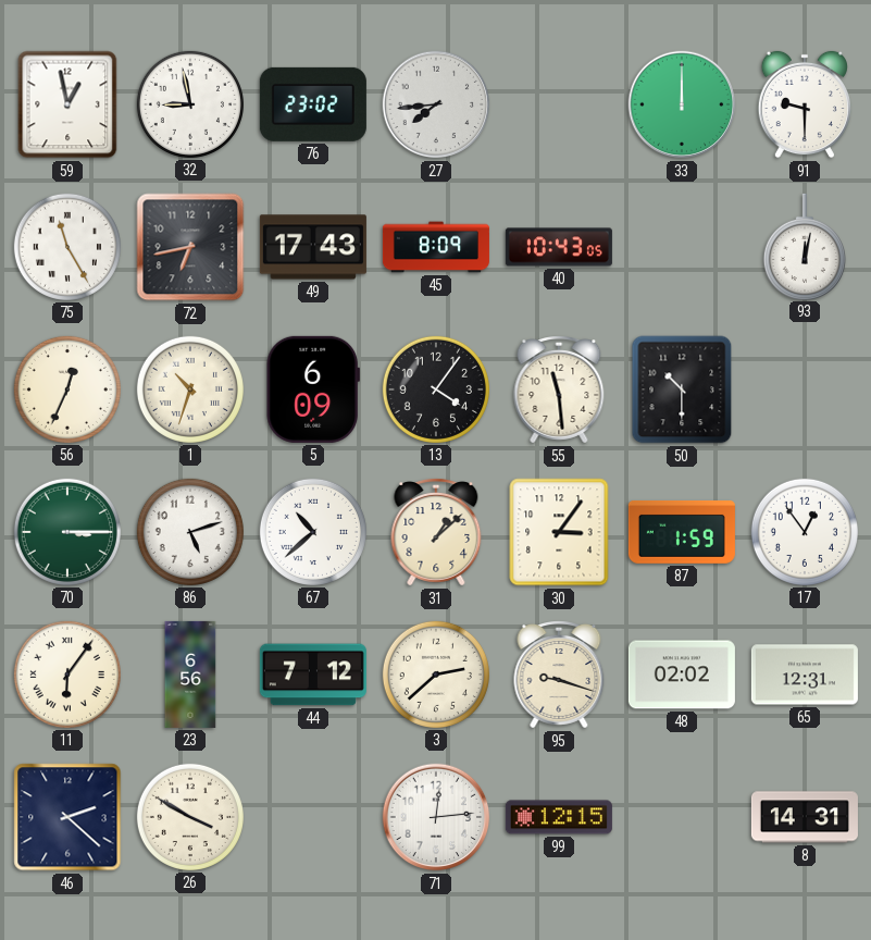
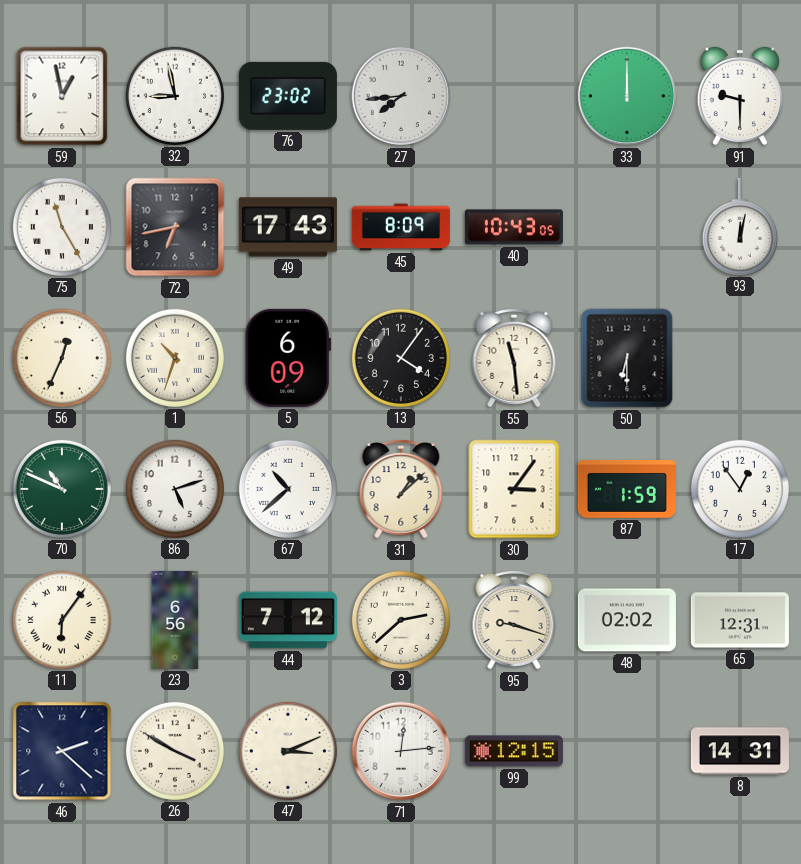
50: 10:30 -> 6:30
70: 3:15 -> 10:49
47: none -> 3:11
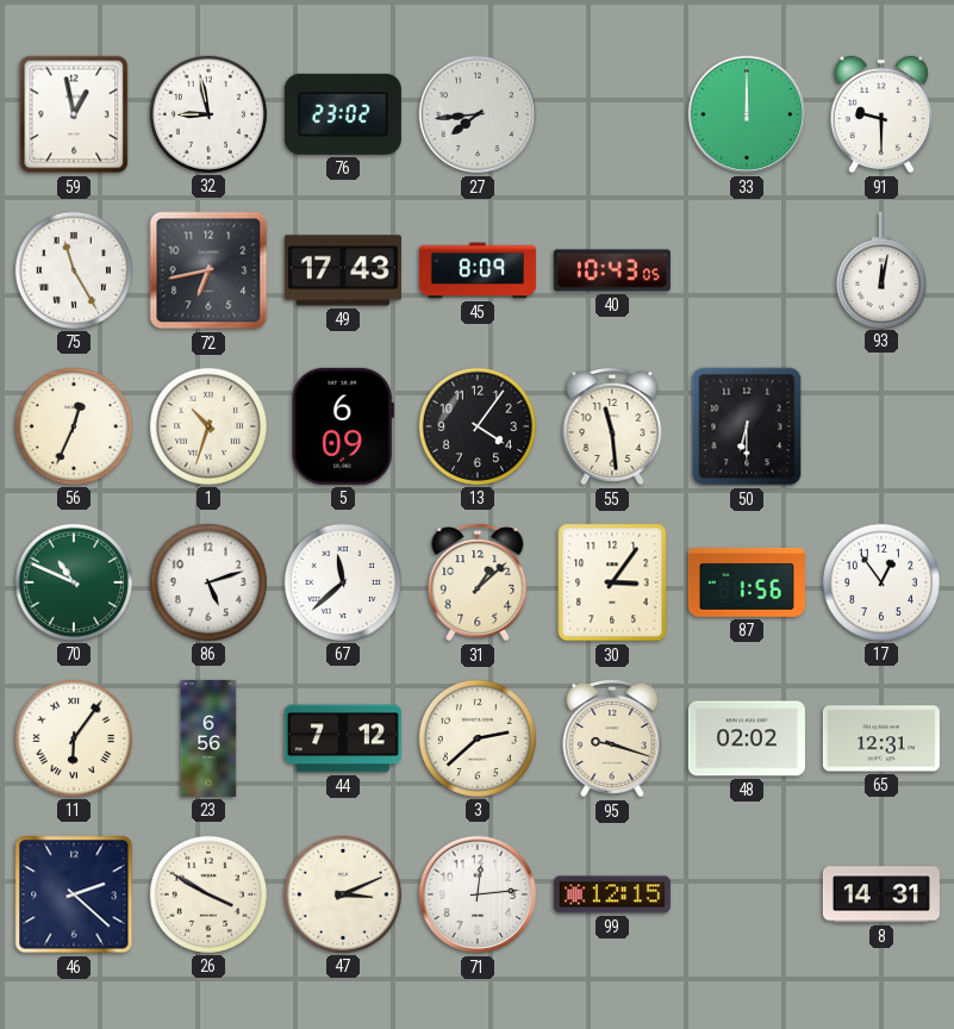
67: 10:38 -> 11:38
87: 1:59 -> 1:56
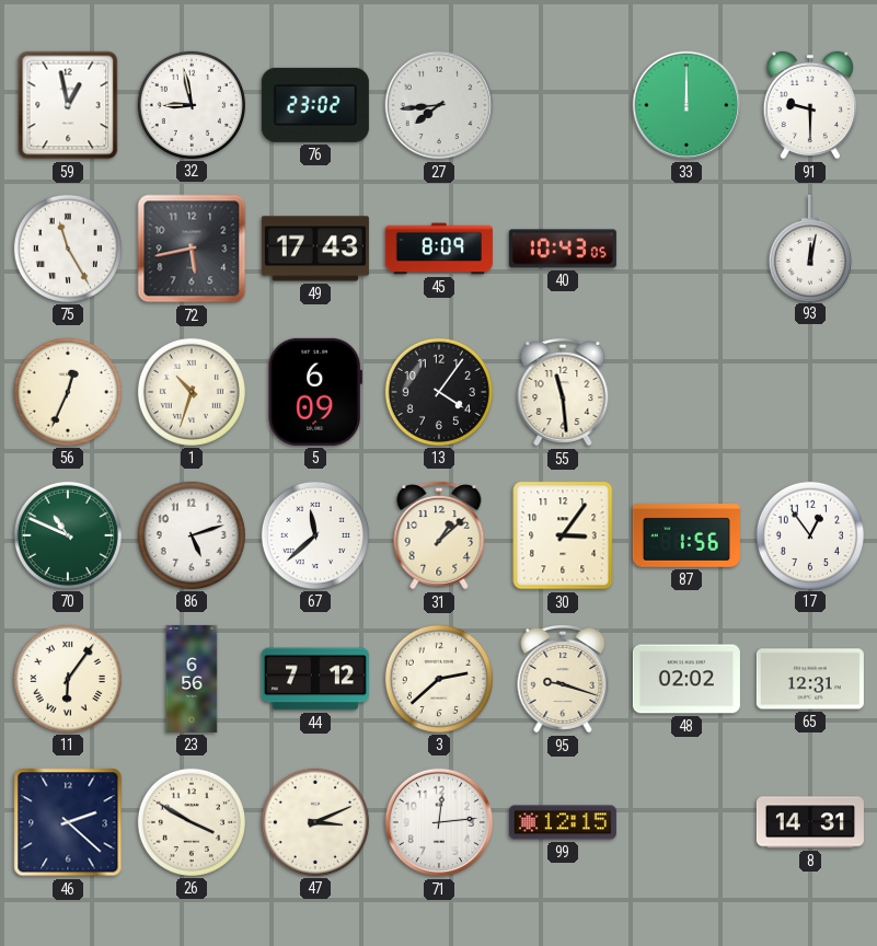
72: 6:43 -> 5:43
50: 6:30 -> none
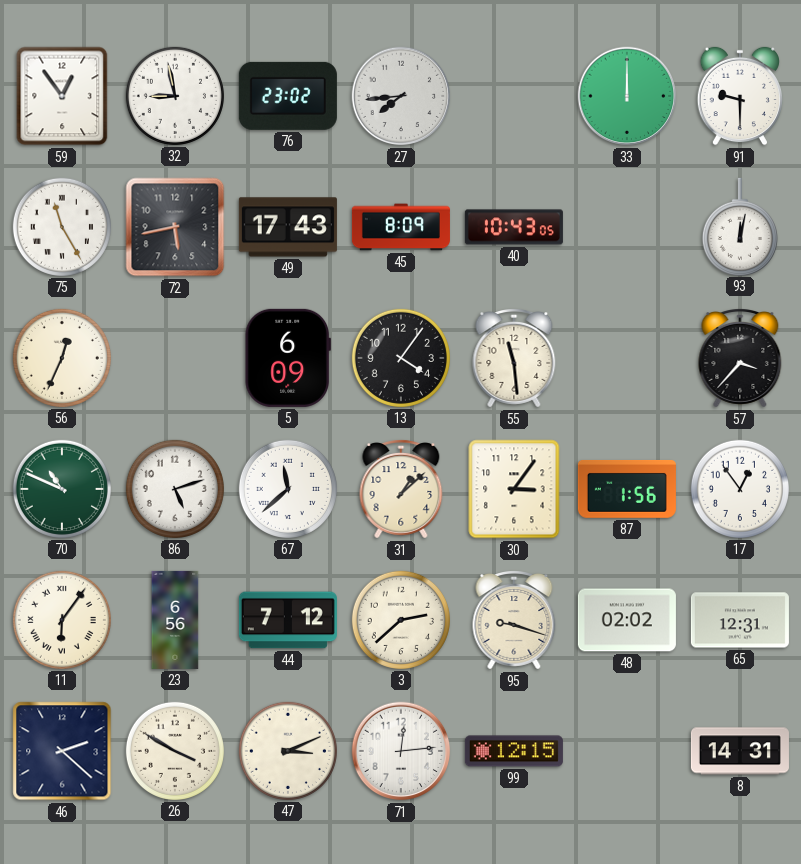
59: 12:58 -> 12:54
1: 10:33 -> none
57: none -> 3:37
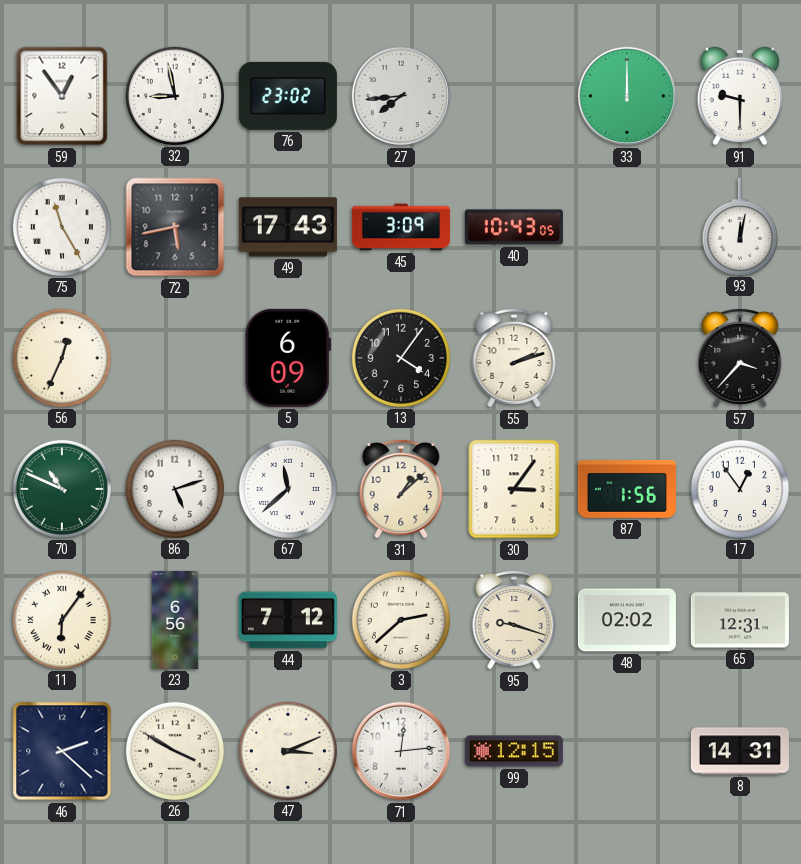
45: 8:09 -> 3:09
55: 11:29 -> 2:12
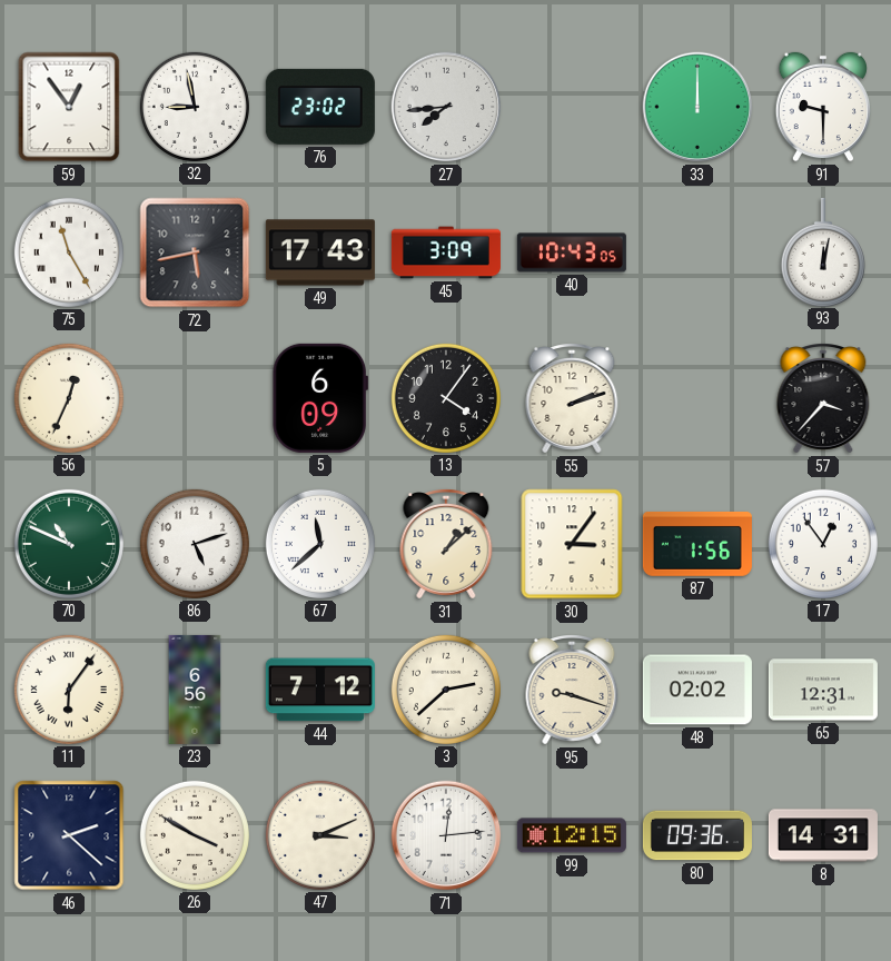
80: none -> 09:36
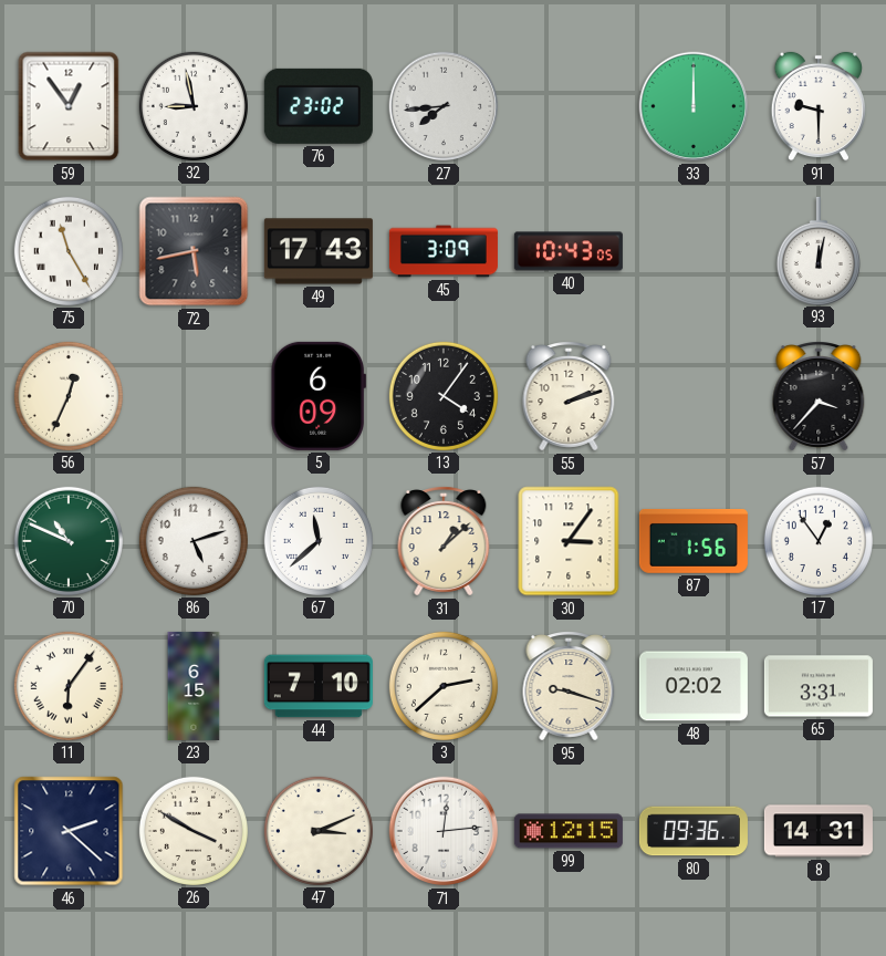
23: 6:56 -> 6:15
44: 7:12 -> 7:10
65: 12:31 -> 3:31
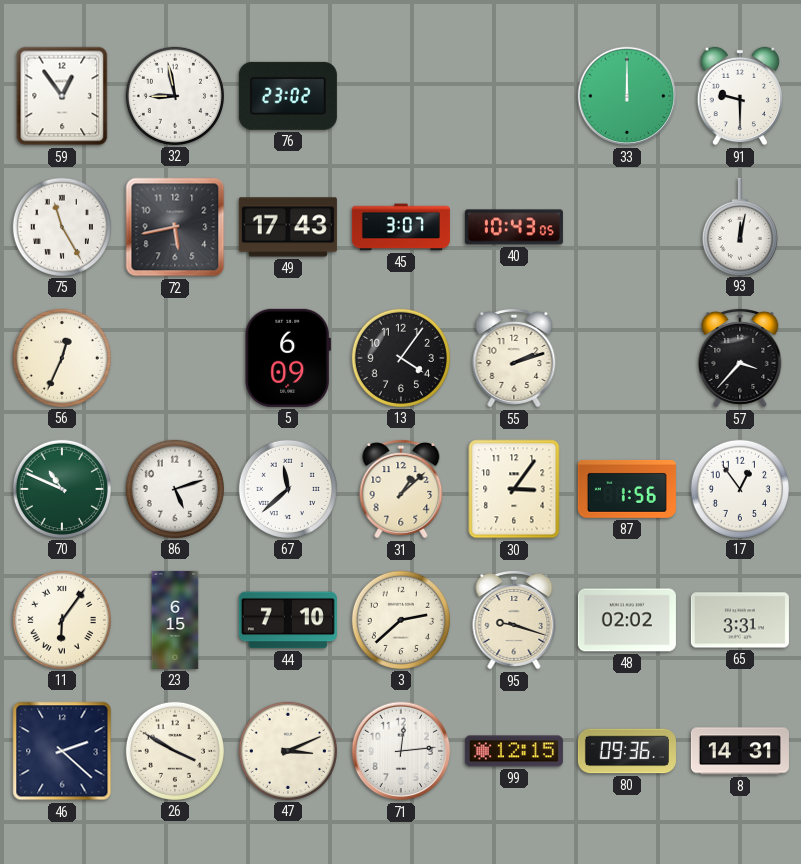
27: 7:44 -> none
45: 3:09 -> 3:07
